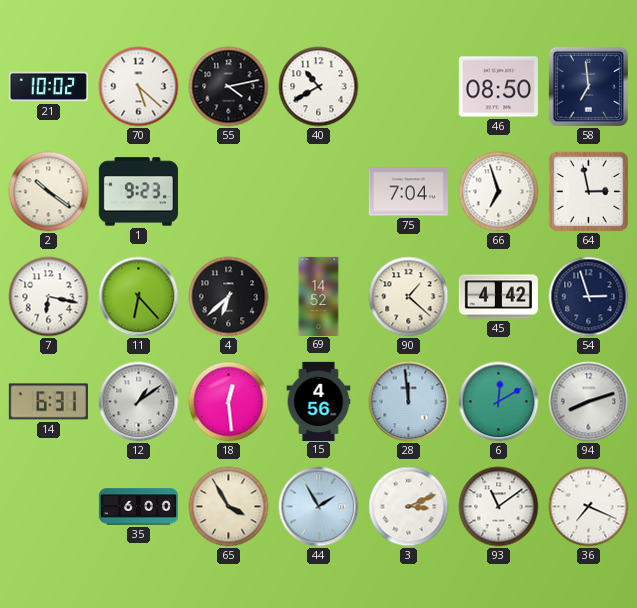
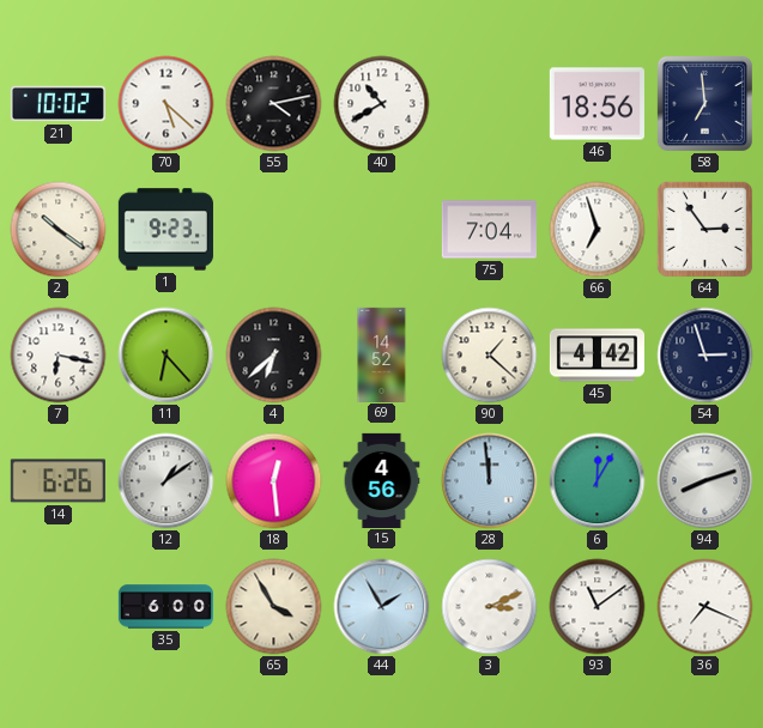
46: 08:50 -> 18:56
64: 2:58 -> 2:54
14: 6:31 -> 6:26
6: 12:10 -> 12:05
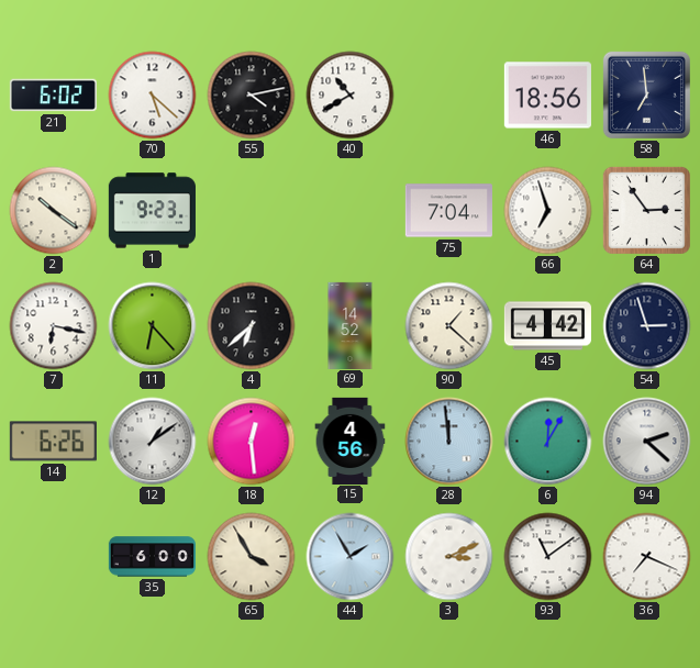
21: 10:02 -> 6:02
94: 8:12 -> 2:22
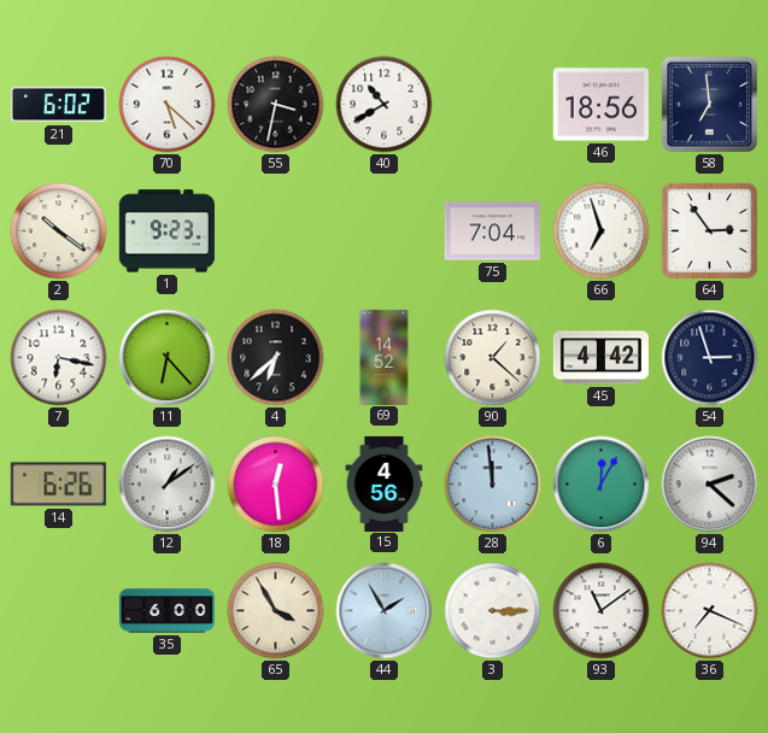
55: 4:13 -> 3:32
3: 3:11 -> 3:15
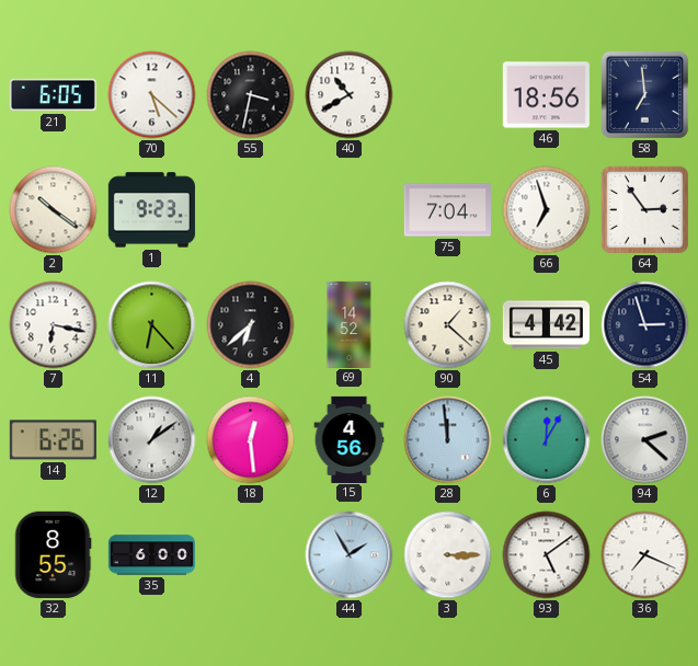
21: 6:02 -> 6:05
32: none -> 8:55
65: 3:55 -> none
93: 11:09 -> 5:09
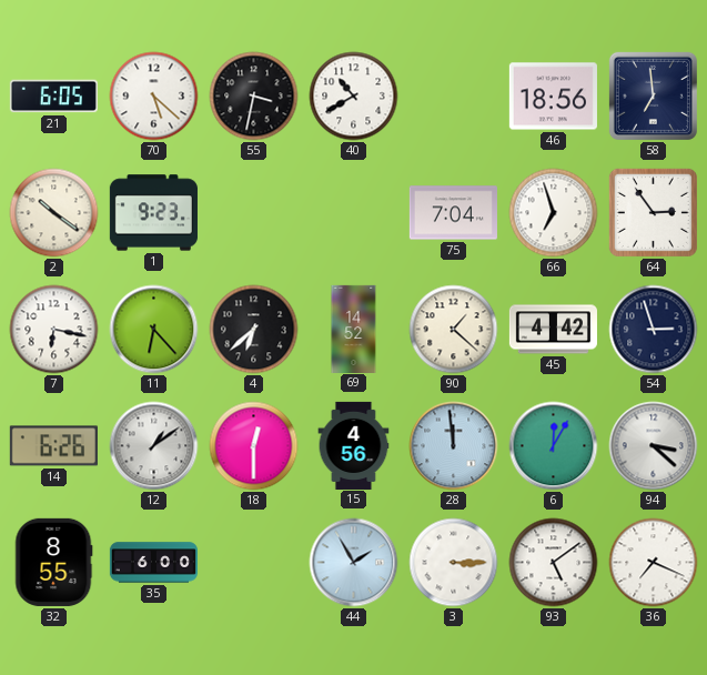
18: 12:29 -> 12:30
94: 2:22 -> 3:22
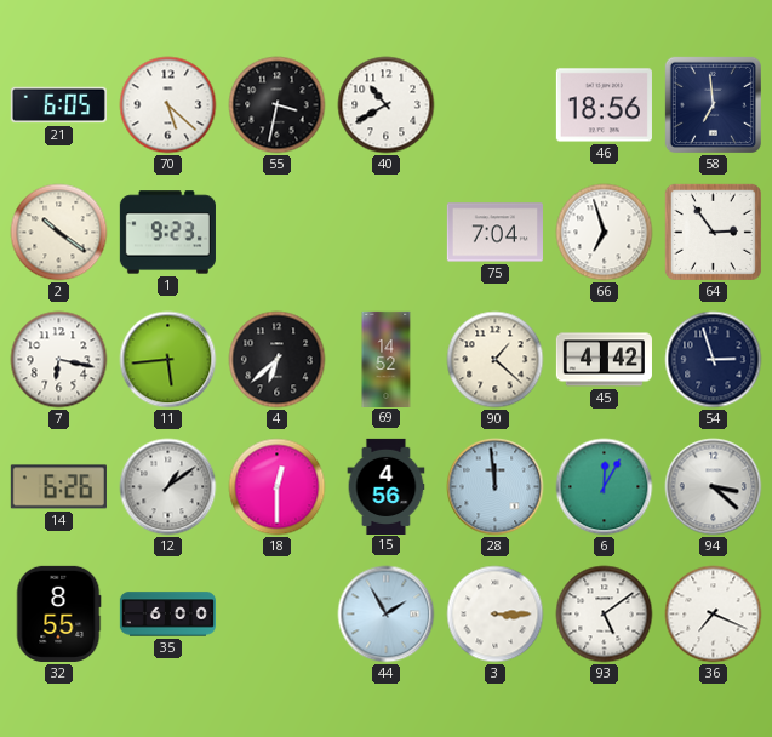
11: 6:23 -> 5:44
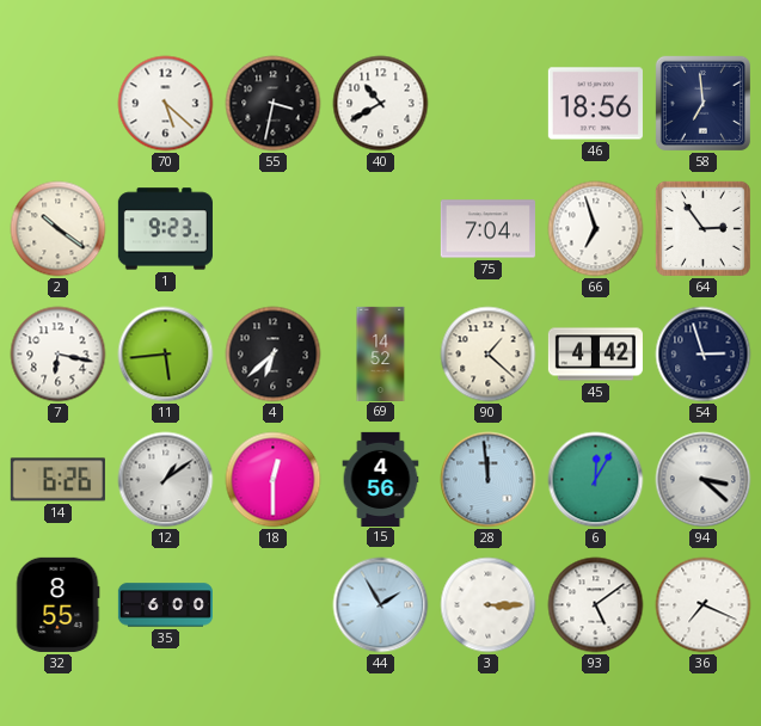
21: 6:05 -> none
